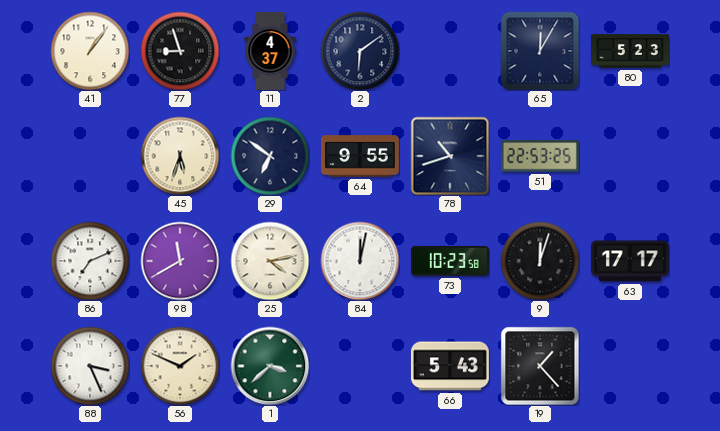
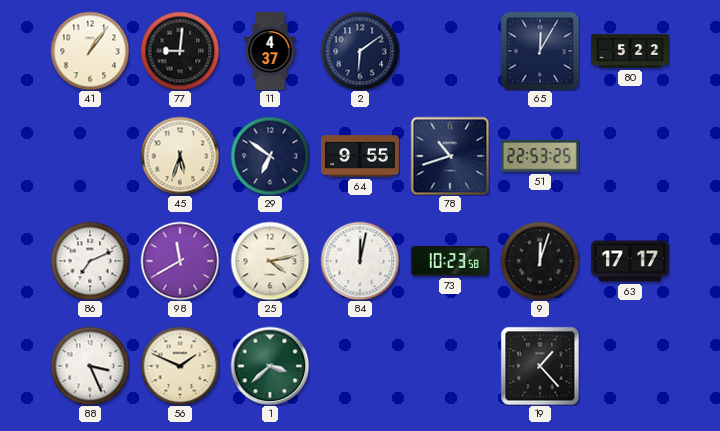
77: 8:57 -> 9:01
80: 5:23 -> 5:22
66: 5:43 -> none
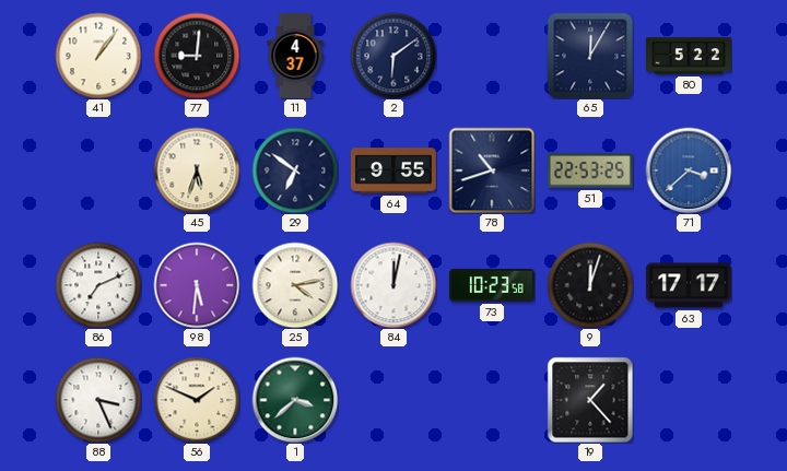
71: none -> 3:38
98: 11:40 -> 5:31
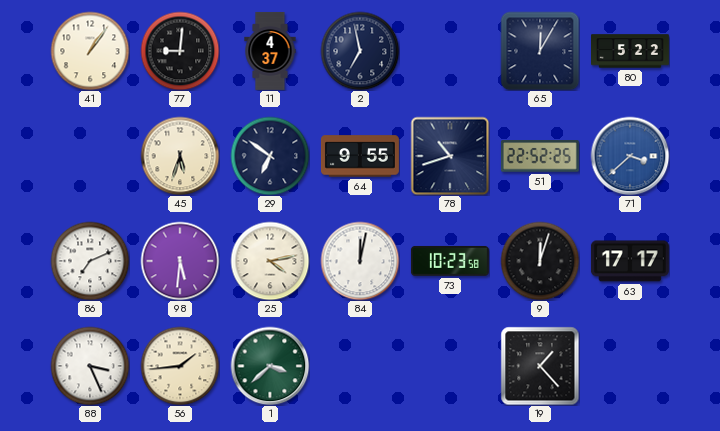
2: 6:09 -> 6:58
51: 22:53 -> 22:52
56: 1:49 -> 1:44
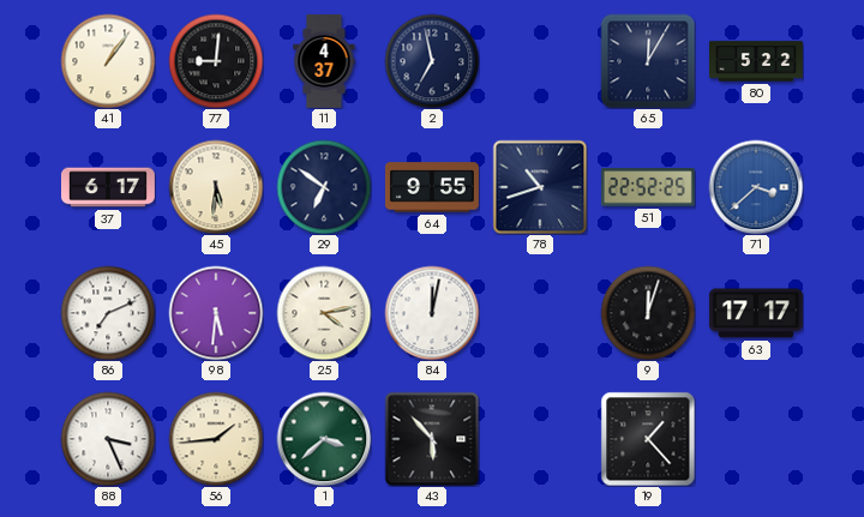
37: none -> 6:17
45: 5:33 -> 5:31
73: 10:23 -> none
43: none -> 5:53
